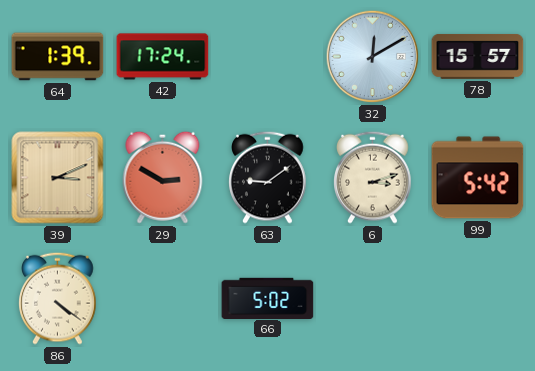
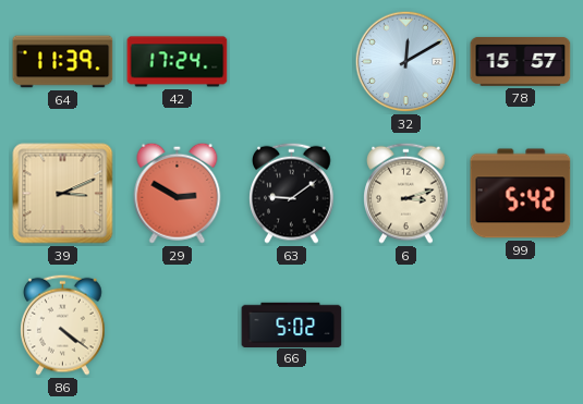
64: 1:39 -> 11:39
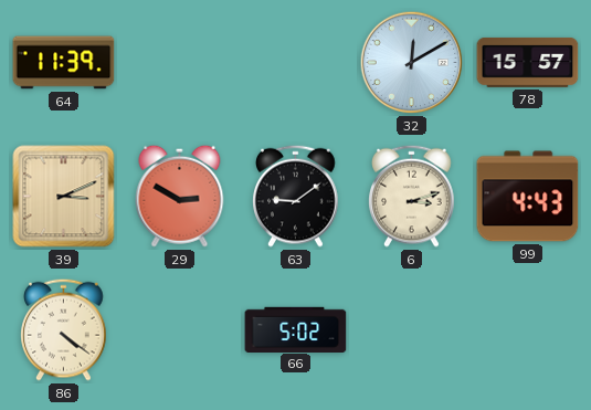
42: 17:24 -> none
99: 5:42 -> 4:43
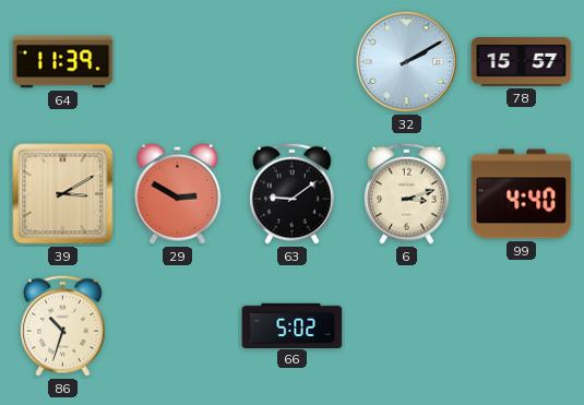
32: 12:10 -> 2:10
39: 3:11 -> 3:10
99: 4:43 -> 4:40
86: 4:21 -> 10:33
